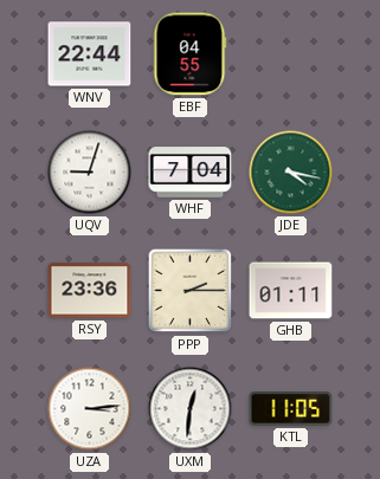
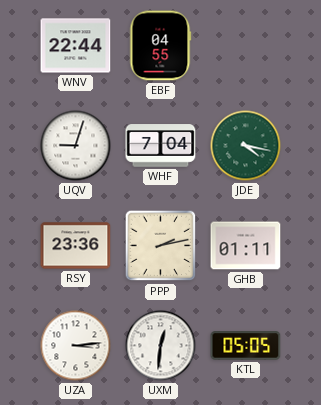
PPP: 2:15 -> 2:13
KTL: 11:05 -> 05:05
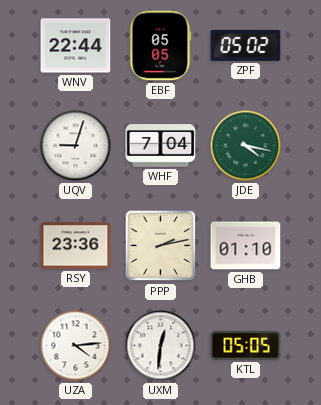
EBF: 04:55 -> 05:05
ZPF: none -> 05:02
GHB: 01:11 -> 01:10
UZA: 3:14 -> 4:14
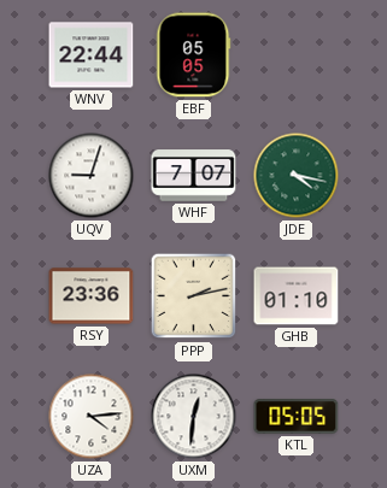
ZPF: 05:02 -> none
WHF: 7:04 -> 7:07
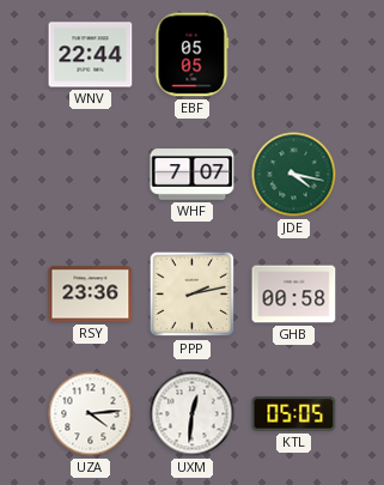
UQV: 9:03 -> none
GHB: 01:10 -> 00:58
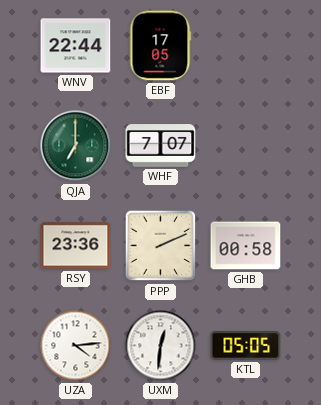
EBF: 05:05 -> 17:05
QJA: none -> 7:00
JDE: 4:17 -> none
PPP: 2:13 -> 2:11
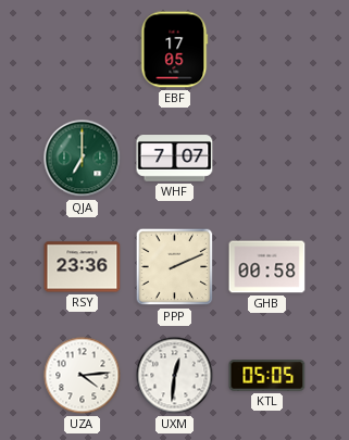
WNV: 22:44 -> none
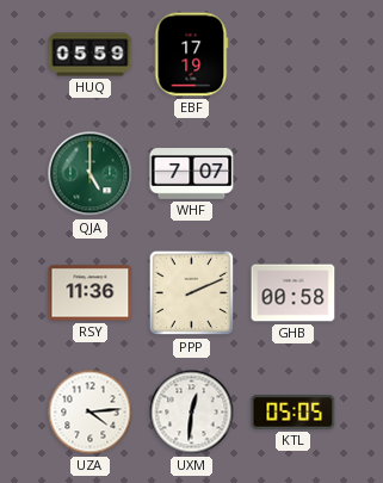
HUQ: none -> 05:59
EBF: 17:05 -> 17:19
QJA: 7:00 -> 5:00
RSY: 23:36 -> 11:36
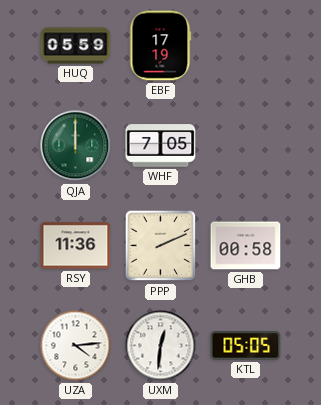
QJA: 5:00 -> 12:00
WHF: 7:07 -> 7:05
